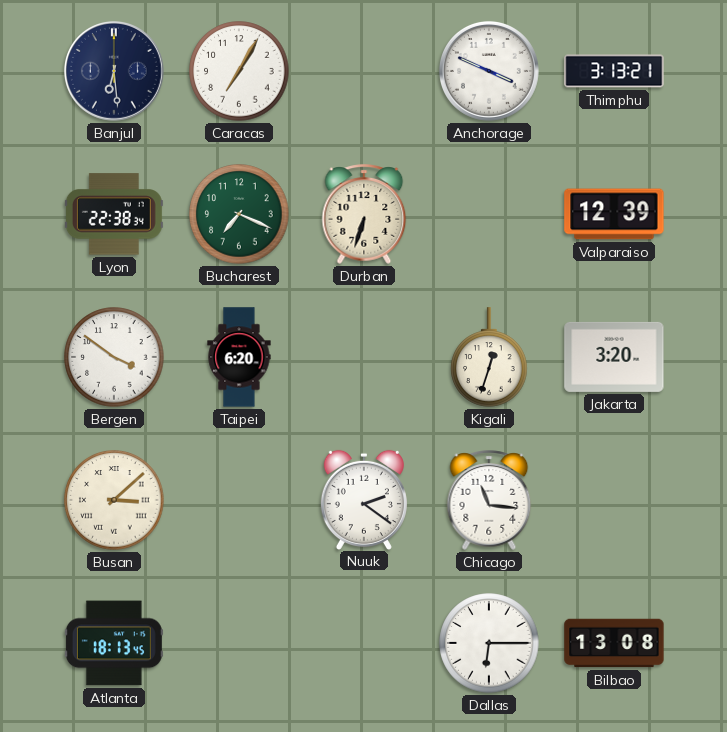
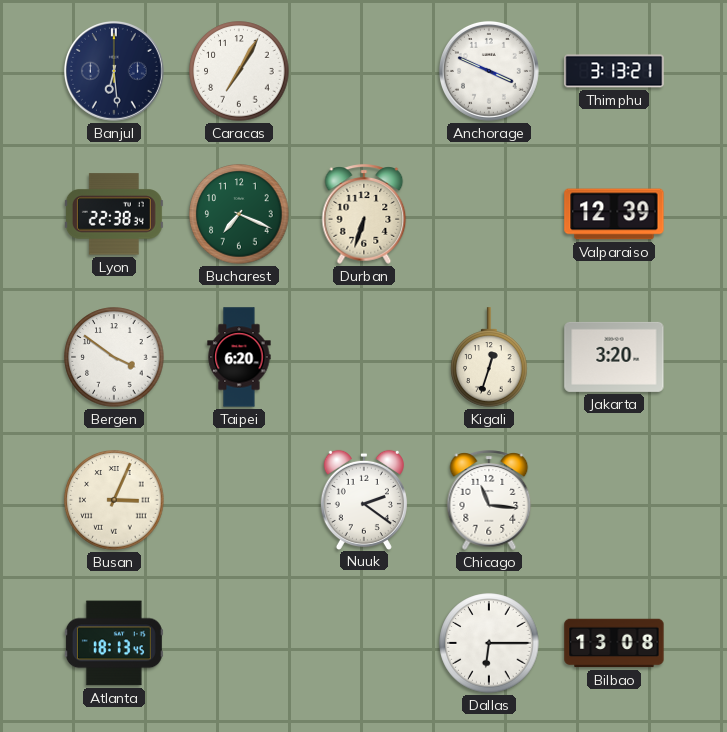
Busan: 3:08 -> 3:04
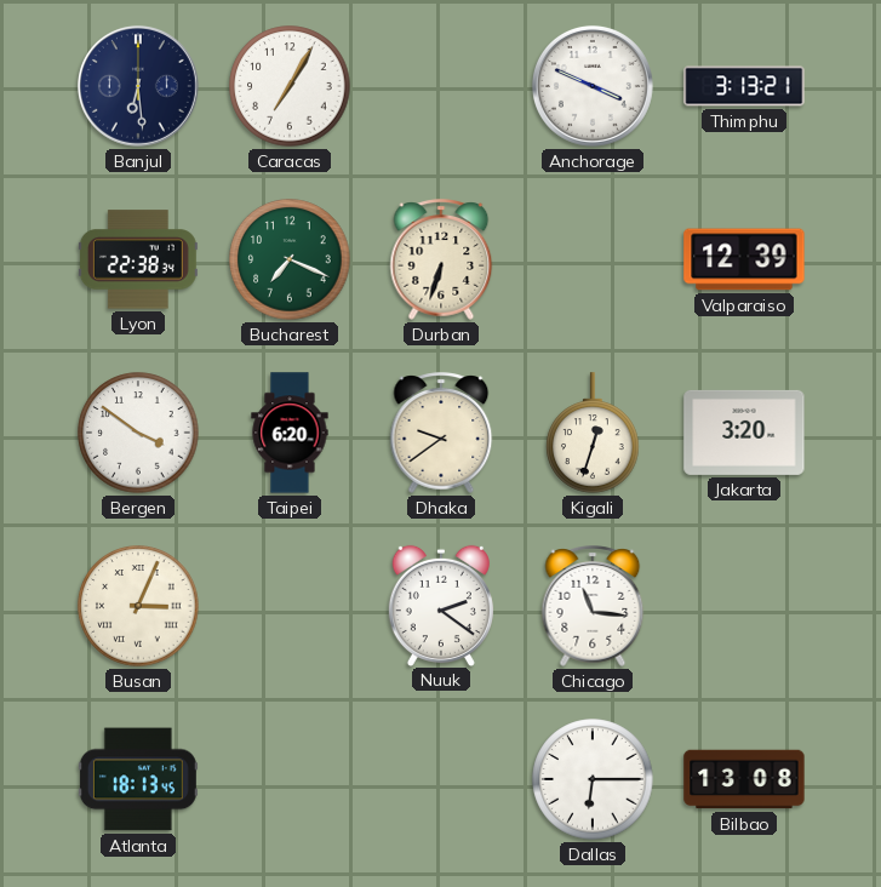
Dhaka: none -> 9:39
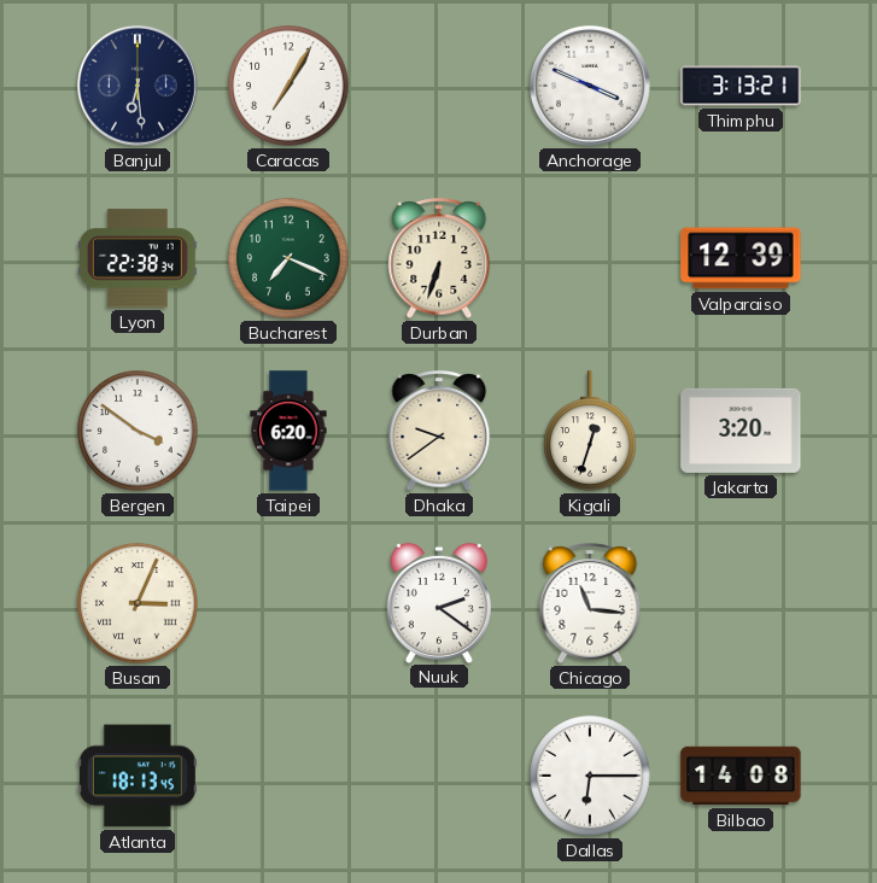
Bilbao: 13:08 -> 14:08
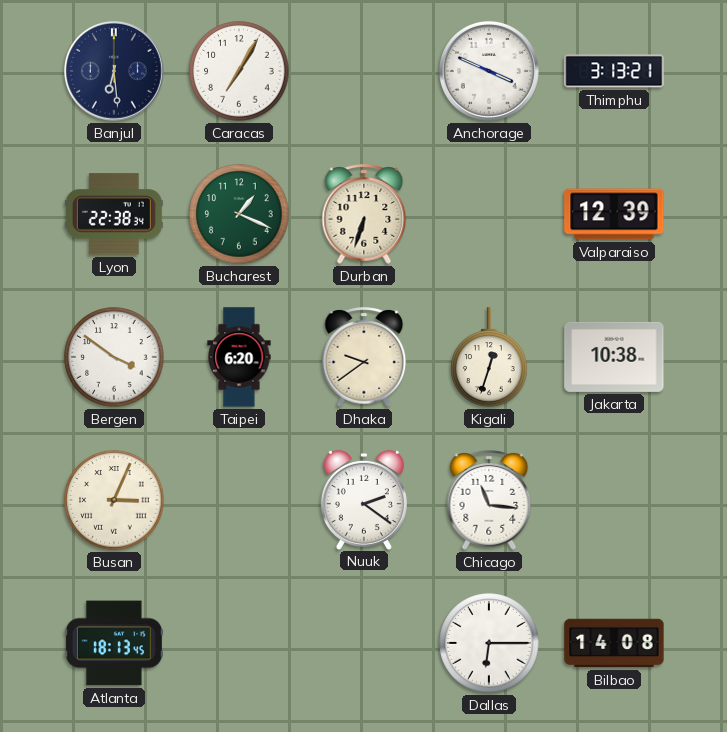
Bucharest: 7:19 -> 1:19
Jakarta: 3:20 -> 10:38
